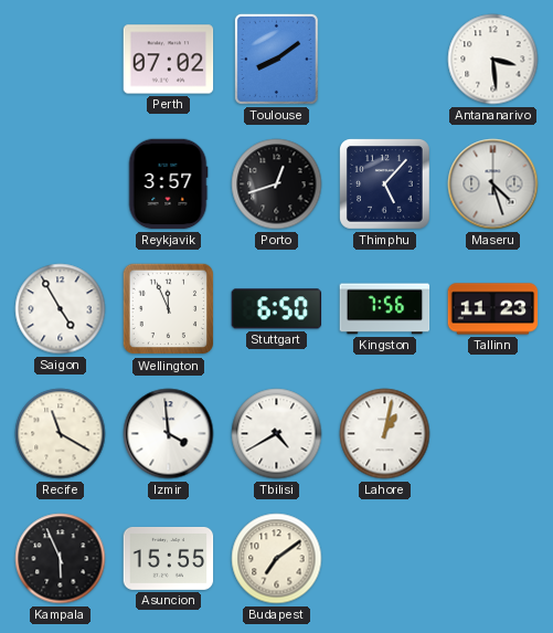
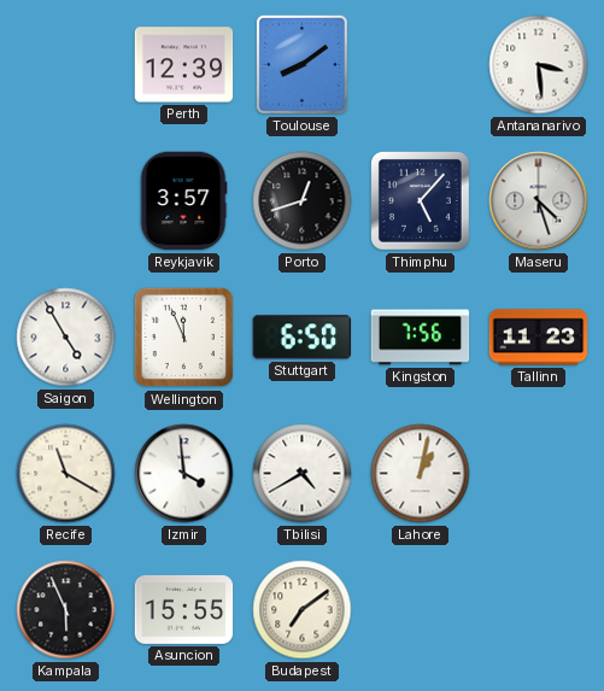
Perth: 07:02 -> 12:39
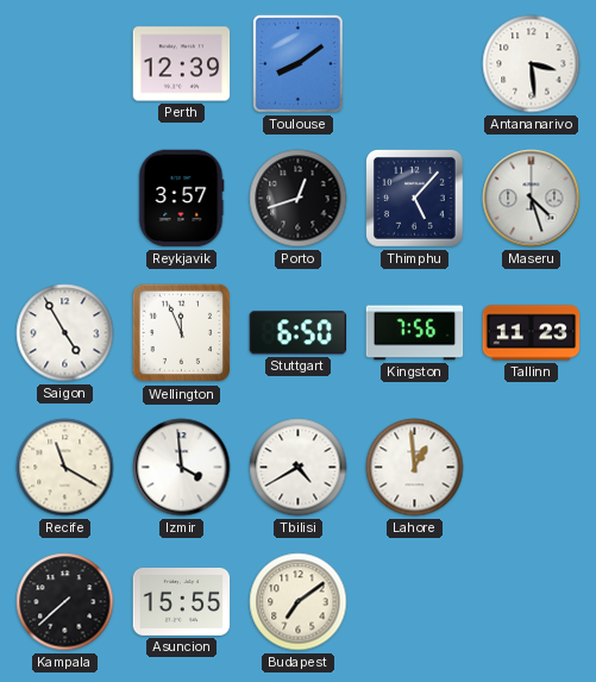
Lahore: 1:02 -> 12:59
Kampala: 5:56 -> 7:38
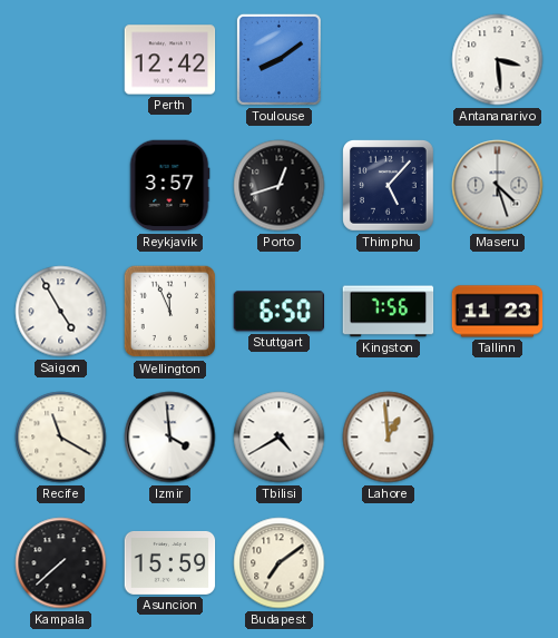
Perth: 12:39 -> 12:42
Asuncion: 15:55 -> 15:59
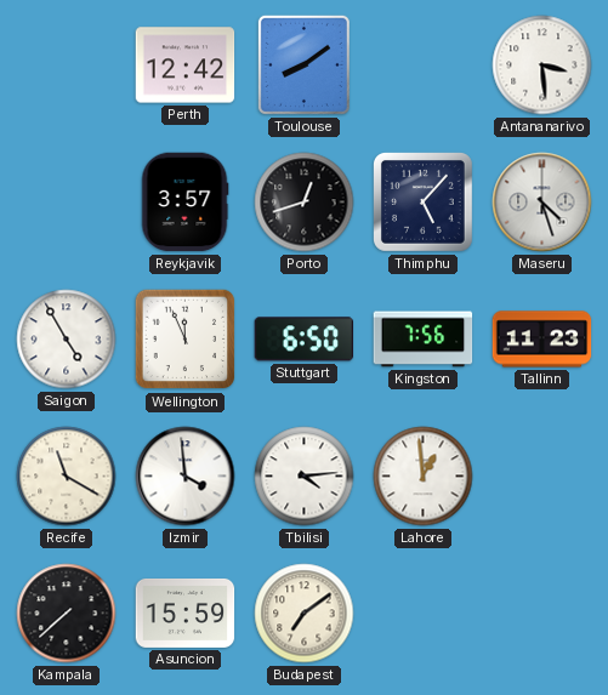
Tbilisi: 4:40 -> 4:14
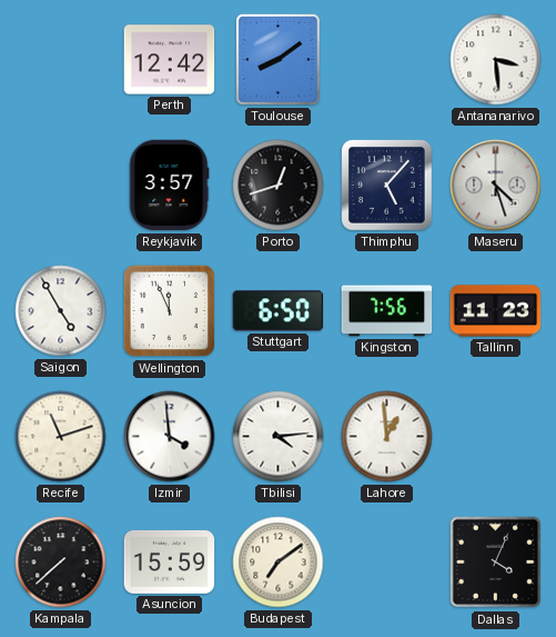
Recife: 11:20 -> 11:12
Dallas: none -> 4:04
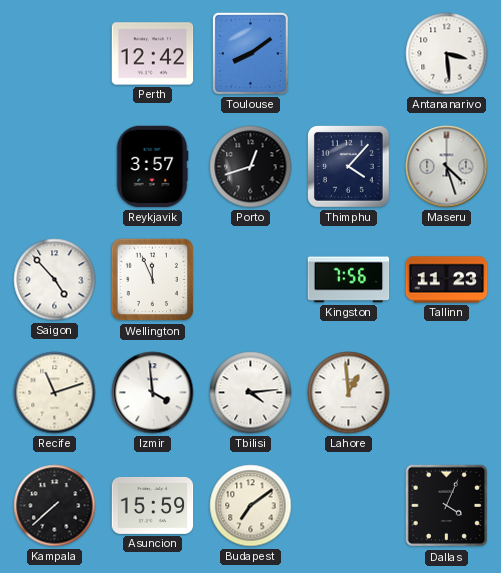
Thimphu: 5:07 -> 4:07
Saigon: 4:55 -> 4:53
Stuttgart: 6:50 -> none
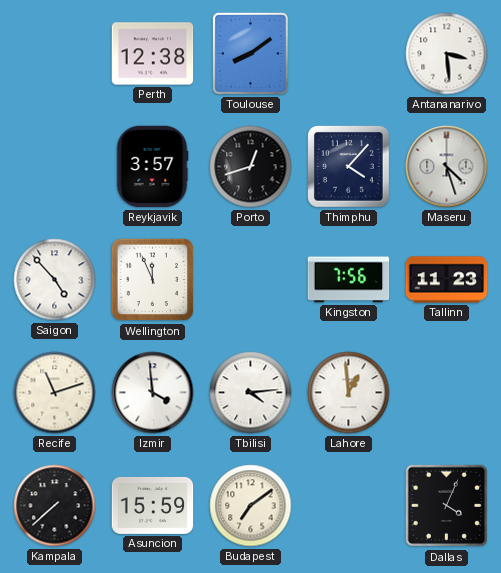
Perth: 12:42 -> 12:38
